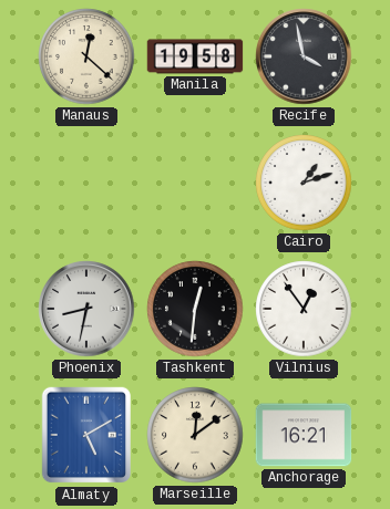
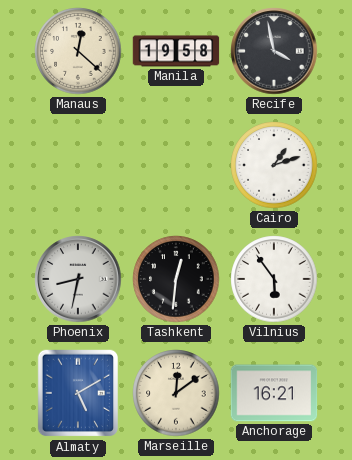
Vilnius: 12:54 -> 5:54
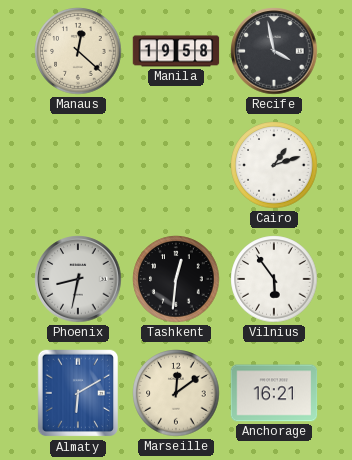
Almaty: 5:10 -> 6:10
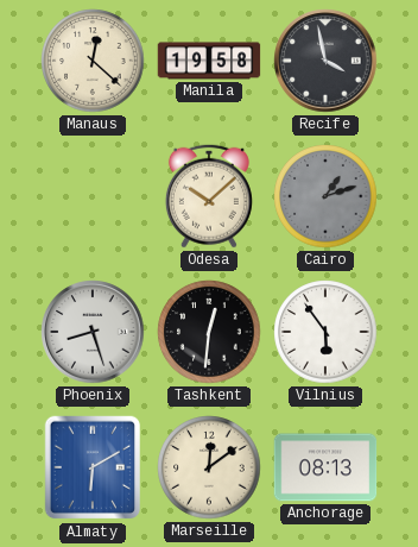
Odesa: none -> 10:08
Cairo dial: white -> grey
Phoenix: 8:32 -> 8:27
Anchorage: 16:21 -> 08:13
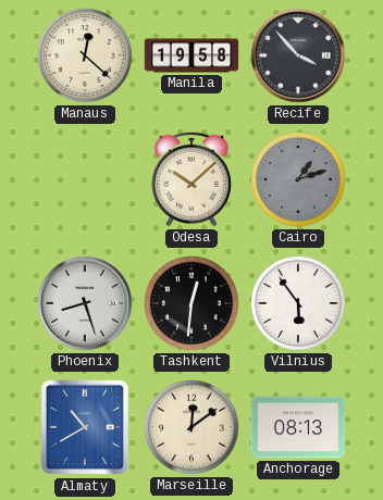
Recife: 3:58 -> 3:53
Almaty: 6:10 -> 10:40
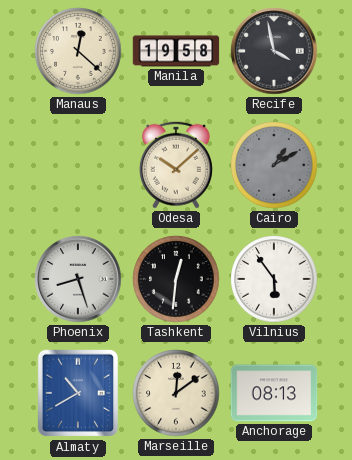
Recife: 3:53 -> 3:58
Cairo: 1:12 -> 1:10
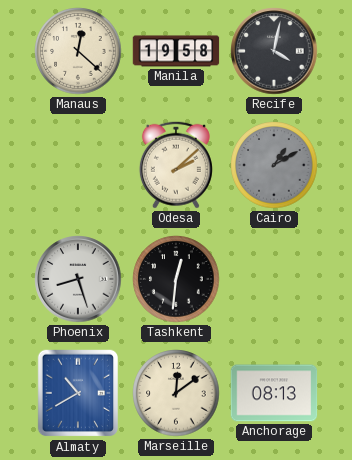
Recife: 3:58 -> 4:02
Odesa: 10:08 -> 2:08
Vilnius: 5:54 -> none
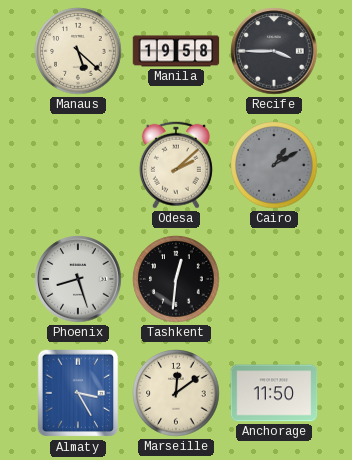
Manaus: 12:22 -> 5:22
Recife: 4:02 -> 3:45
Almaty: 10:40 -> 3:25
Anchorage: 08:13 -> 11:50
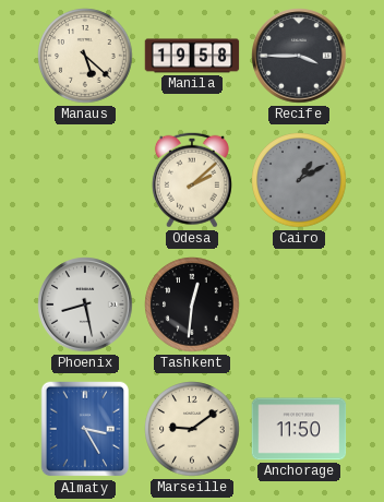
Phoenix: 8:27 -> 8:28
Marseille: 12:09 -> 9:09
